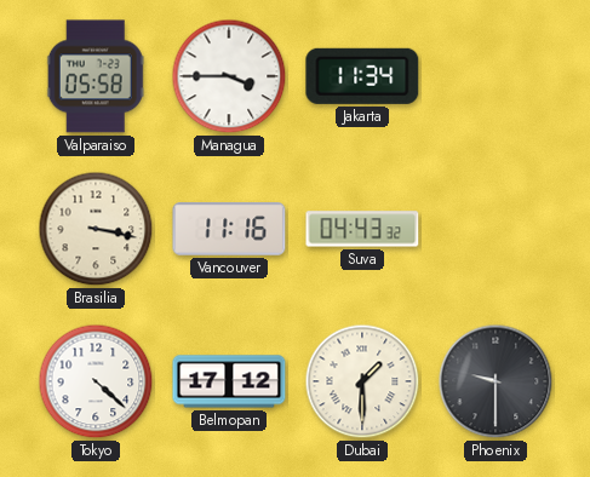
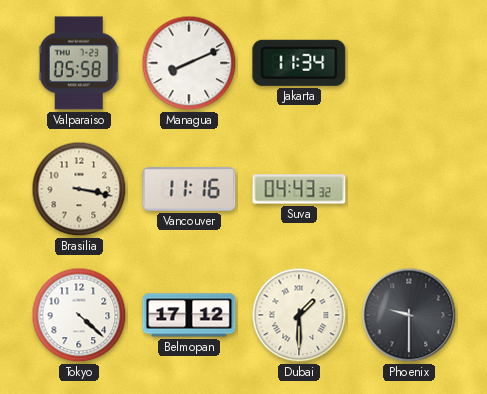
Managua: 3:45 -> 8:11
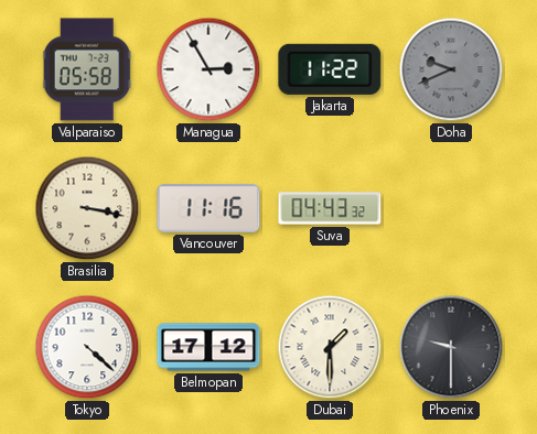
Managua: 8:11 -> 2:55
Jakarta: 11:34 -> 11:22
Doha: none -> 9:41
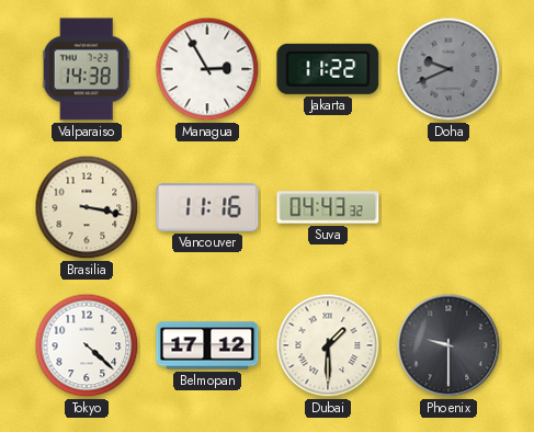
Valparaiso: 05:58 -> 14:38
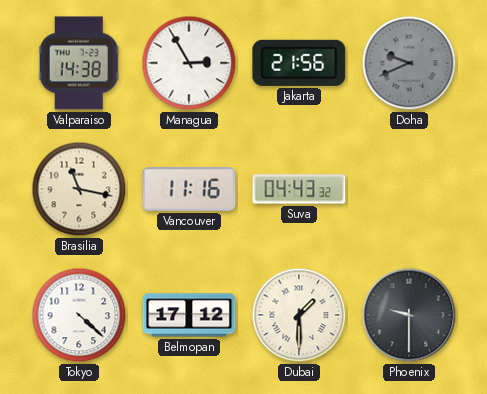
Jakarta: 11:22 -> 21:56
Brasilia: 3:17 -> 11:17
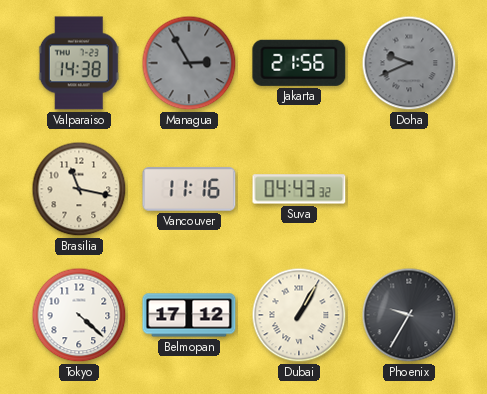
Managua dial: white -> grey
Dubai: 1:30 -> 1:05
Phoenix: 9:30 -> 9:35
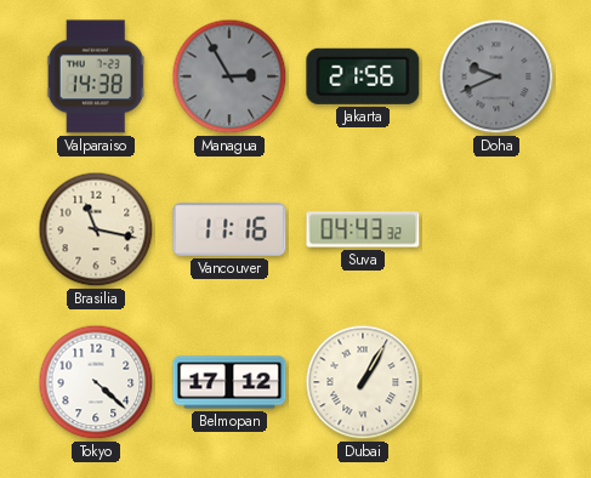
Phoenix: 9:35 -> none
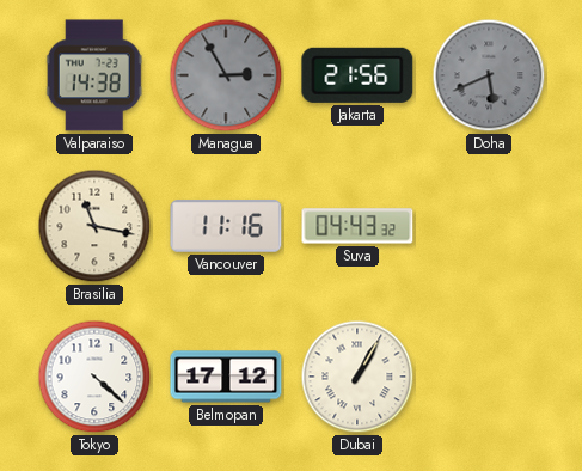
Doha: 9:41 -> 5:41
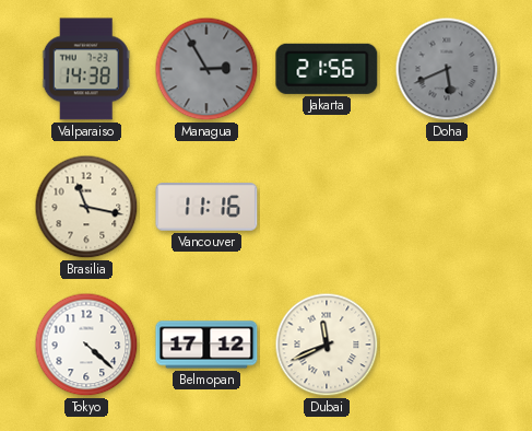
Suva: 04:43 -> none
Dubai: 1:05 -> 11:41
